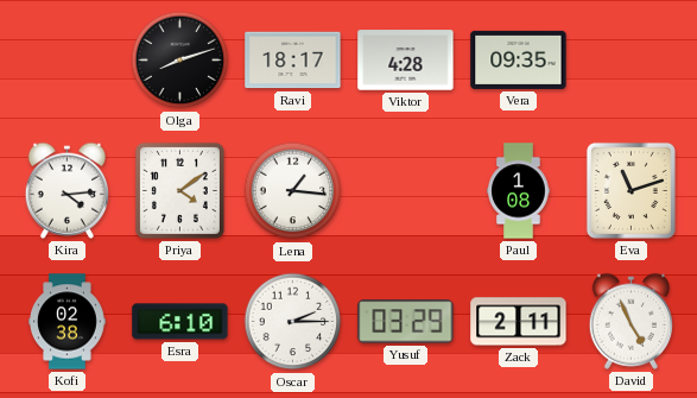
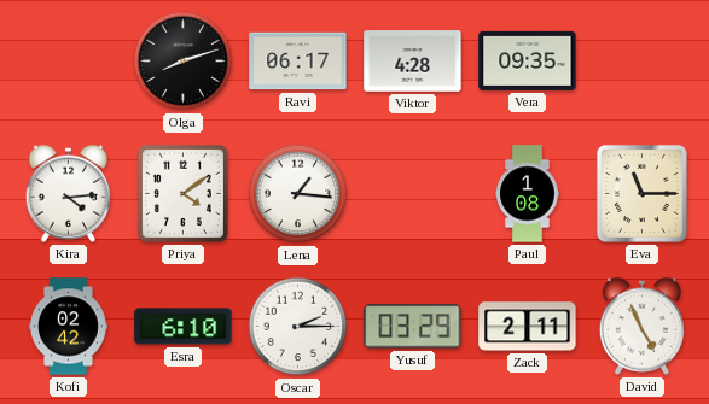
Ravi: 18:17 -> 06:17
Eva: 11:12 -> 11:15
Kofi: 02:38 -> 02:42
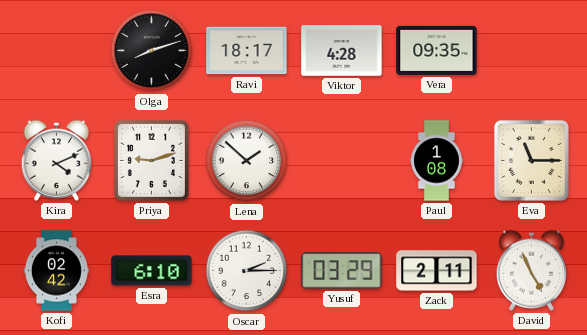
Ravi: 06:17 -> 18:17
Kira: 4:14 -> 4:11
Priya: 4:09 -> 9:12
Lena: 1:16 -> 1:52
